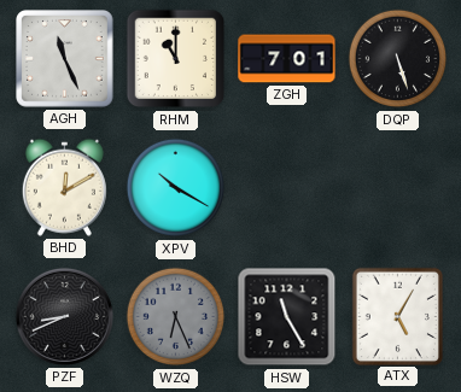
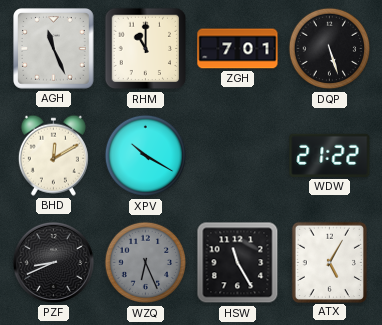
WDW: none -> 21:22
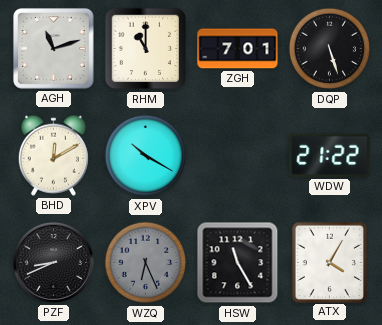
AGH: 11:26 -> 11:12
ATX: 5:05 -> 4:05
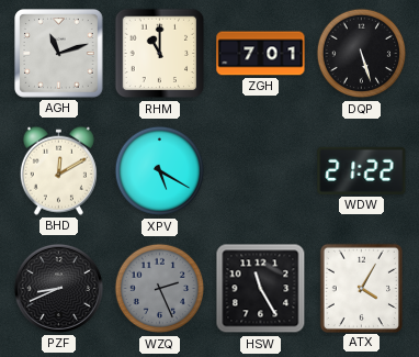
XPV: 10:20 -> 5:20
WZQ: 6:26 -> 2:26
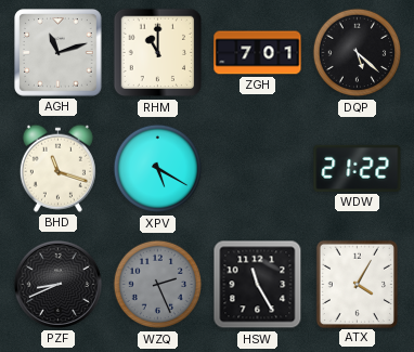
DQP: 5:27 -> 5:22
BHD: 12:10 -> 11:18
